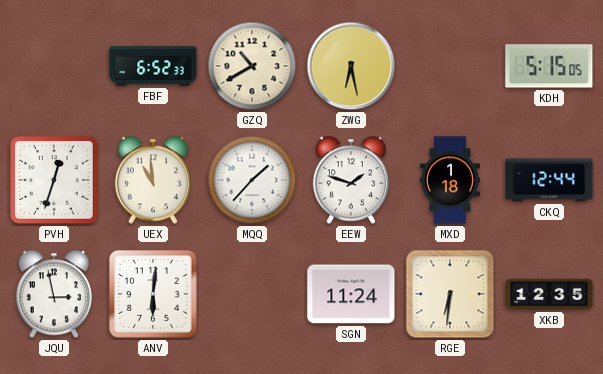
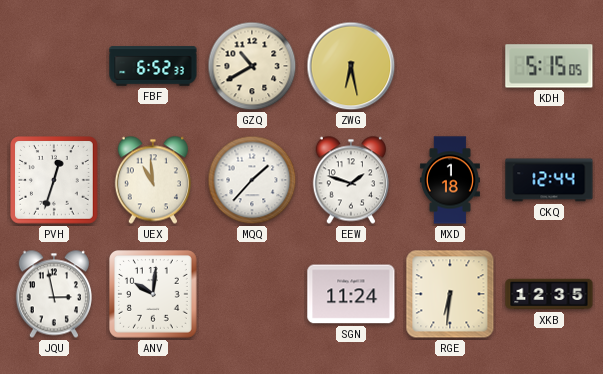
ANV: 6:01 -> 10:01
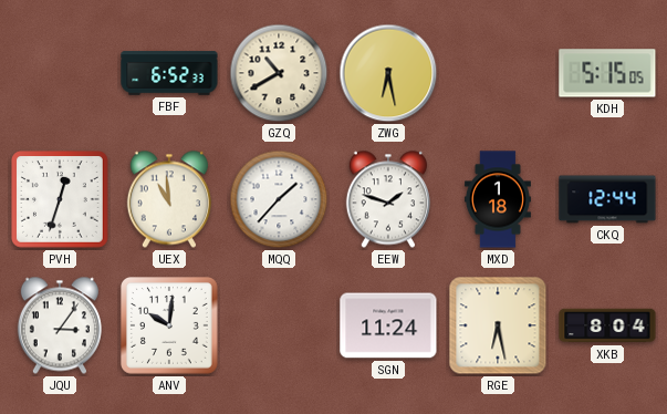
JQU: 2:58 -> 3:06
RGE: 6:31 -> 6:28
XKB: 12:35 -> 8:04
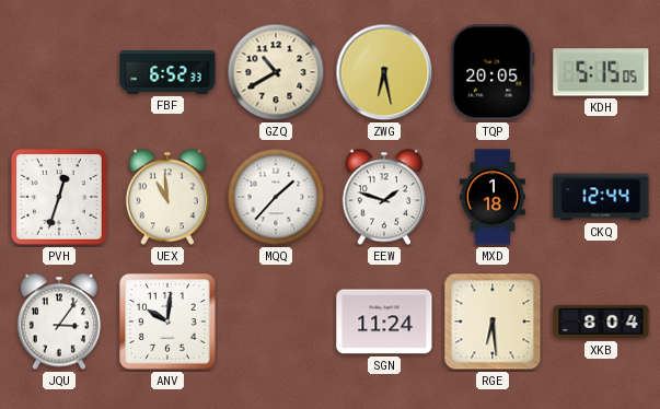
TQP: none -> 20:05
RGE: 6:28 -> 6:29
